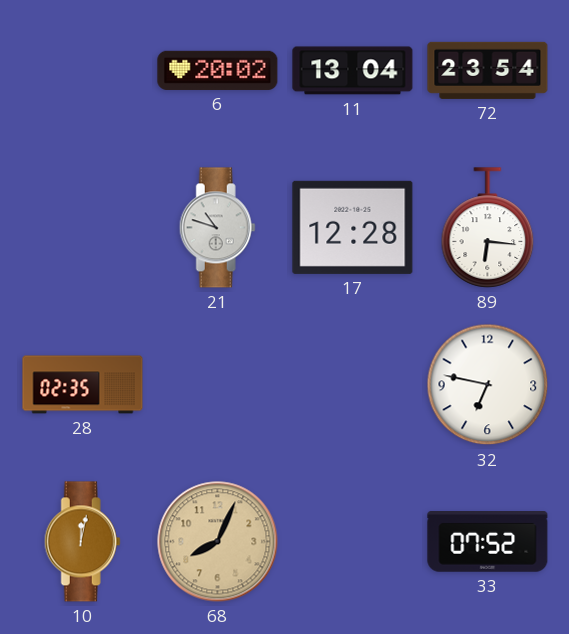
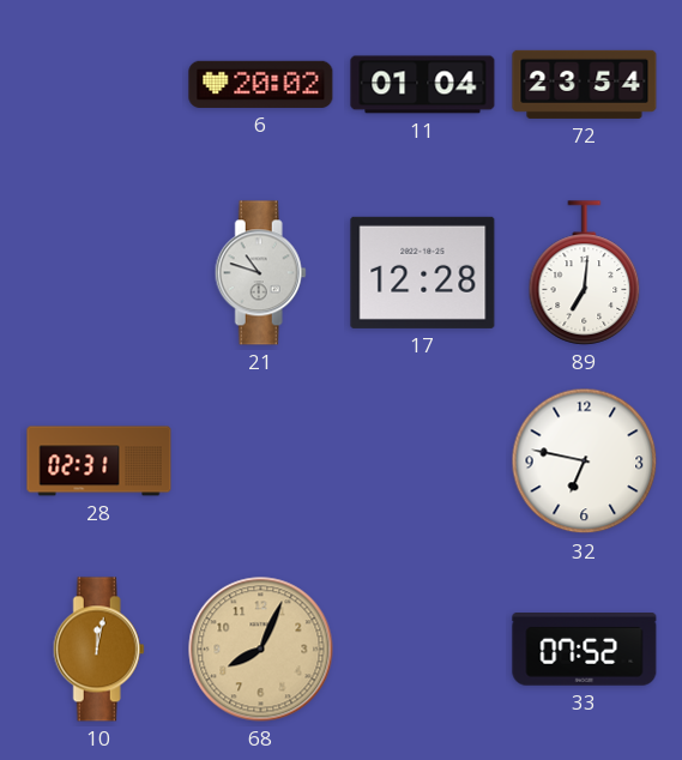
11: 13:04 -> 01:04
89: 6:16 -> 7:01
28: 02:35 -> 02:31
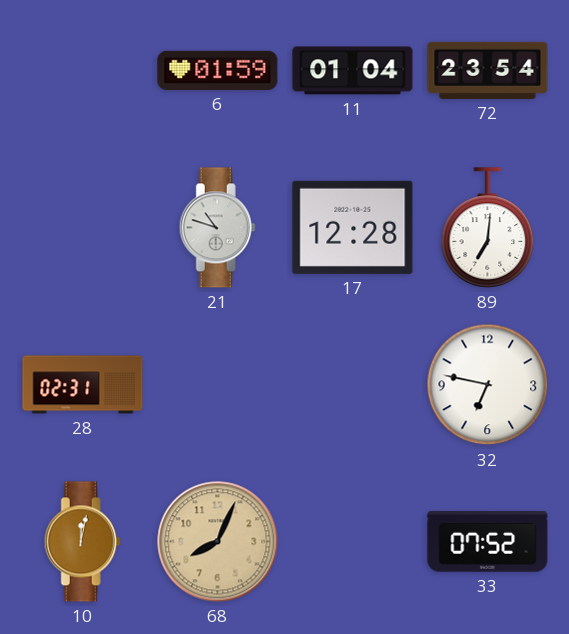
6: 20:02 -> 01:59
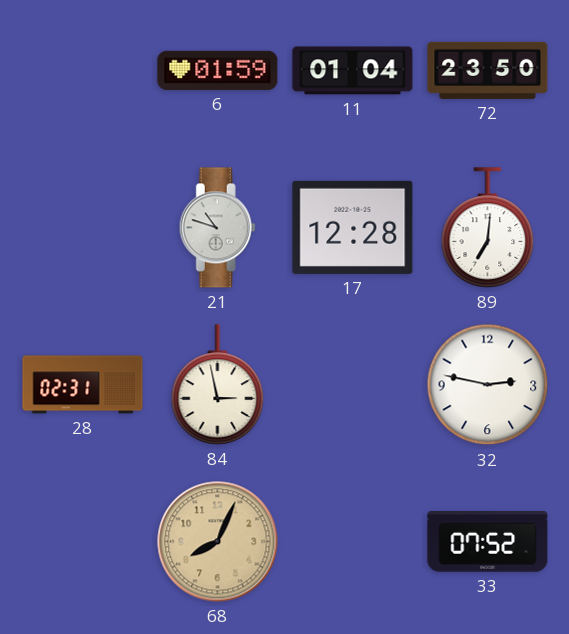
72: 23:54 -> 23:50
84: none -> 2:58
32: 6:47 -> 2:47
10: 12:02 -> none
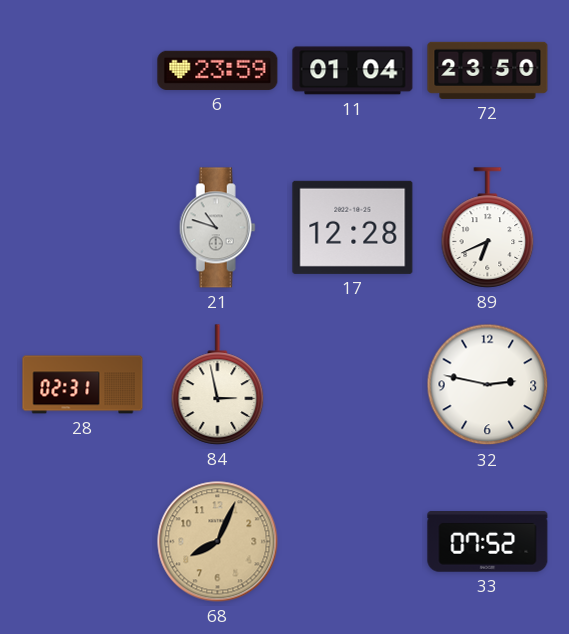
6: 01:59 -> 23:59
89: 7:01 -> 6:41
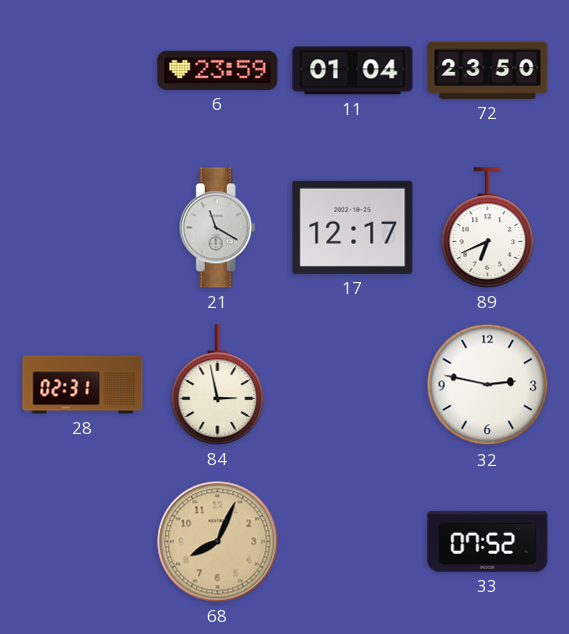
21: 10:48 -> 11:20
17: 12:28 -> 12:17
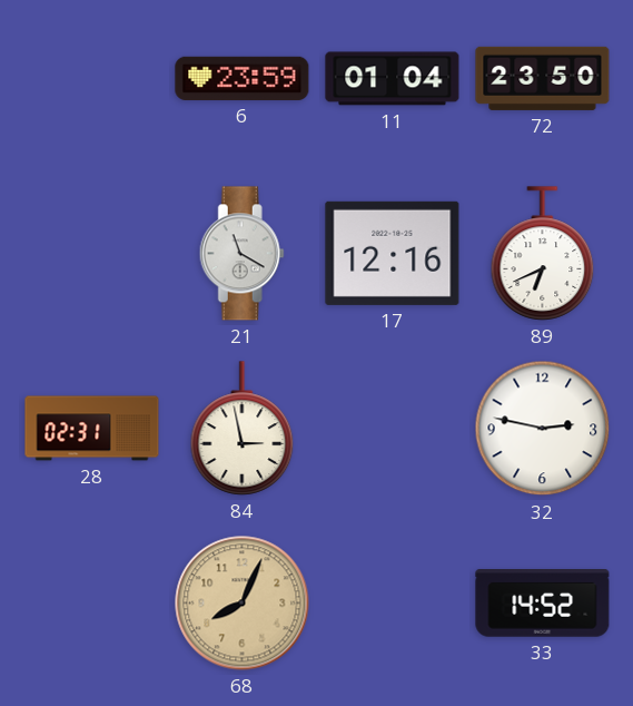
17: 12:17 -> 12:16
33: 07:52 -> 14:52
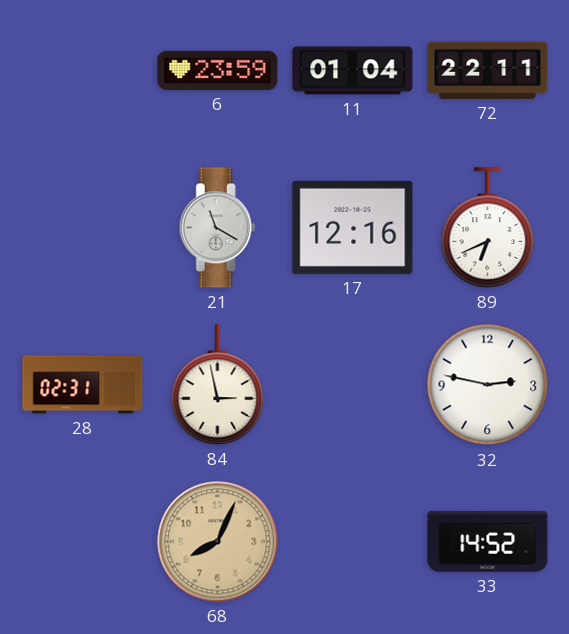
72: 23:50 -> 22:11
